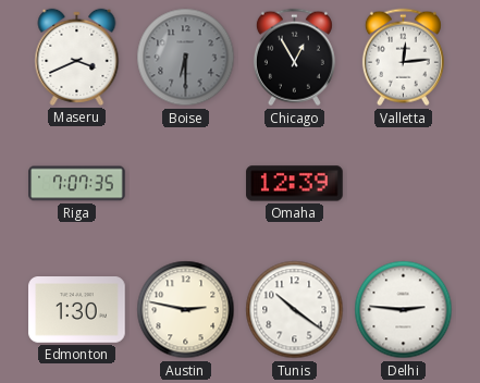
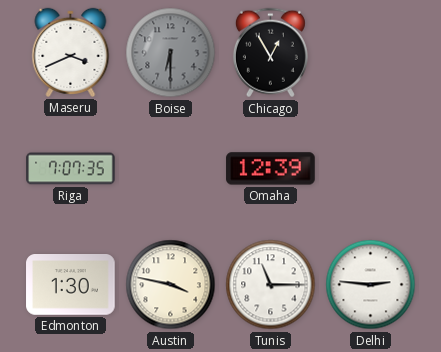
Valletta: 12:14 -> none
Austin: 2:47 -> 3:47
Tunis: 10:21 -> 11:15
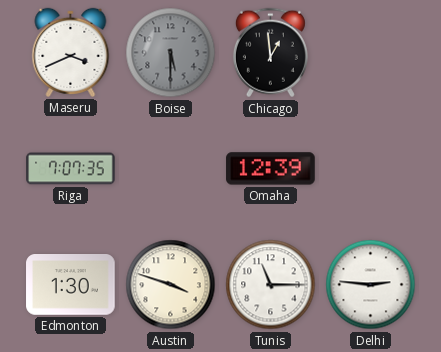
Boise: 6:30 -> 5:30
Chicago: 12:55 -> 12:59
Austin: 3:47 -> 3:48
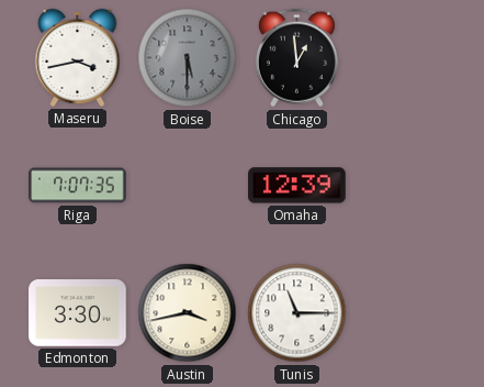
Maseru: 3:41 -> 3:43
Edmonton: 1:30 -> 3:30
Austin: 3:48 -> 3:43
Delhi: 2:46 -> none
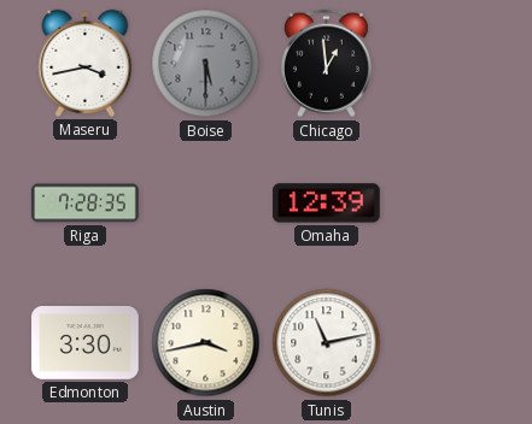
Riga: 7:07 -> 7:28
Tunis: 11:15 -> 11:13
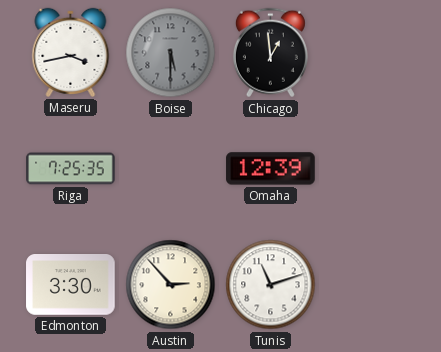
Riga: 7:28 -> 7:25
Austin: 3:43 -> 2:53
Tunis: 11:13 -> 11:12
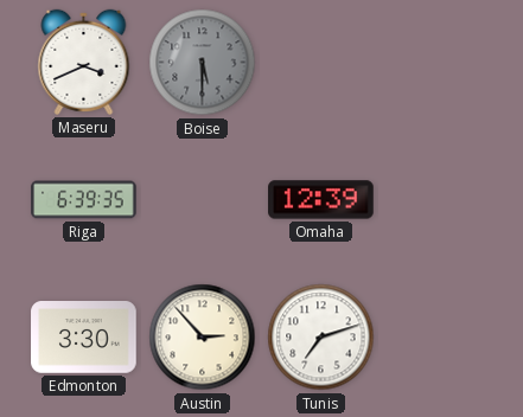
Maseru: 3:43 -> 3:41
Chicago: 12:59 -> none
Riga: 7:25 -> 6:39
Tunis: 11:12 -> 7:12
